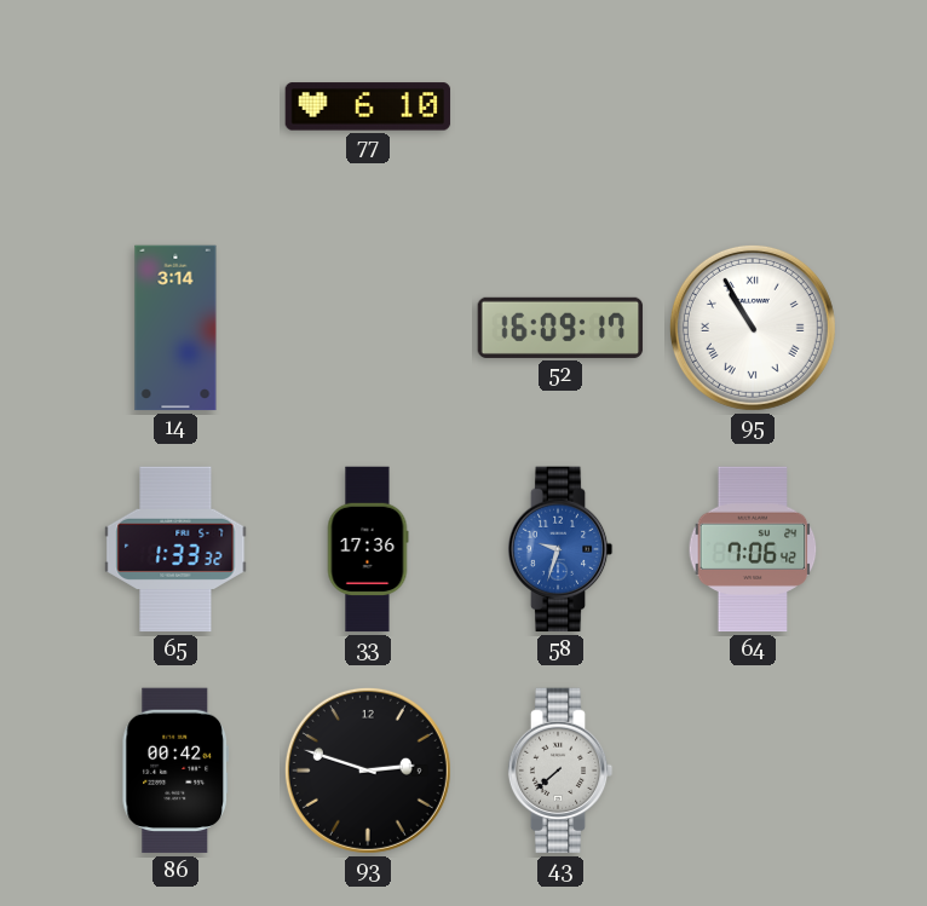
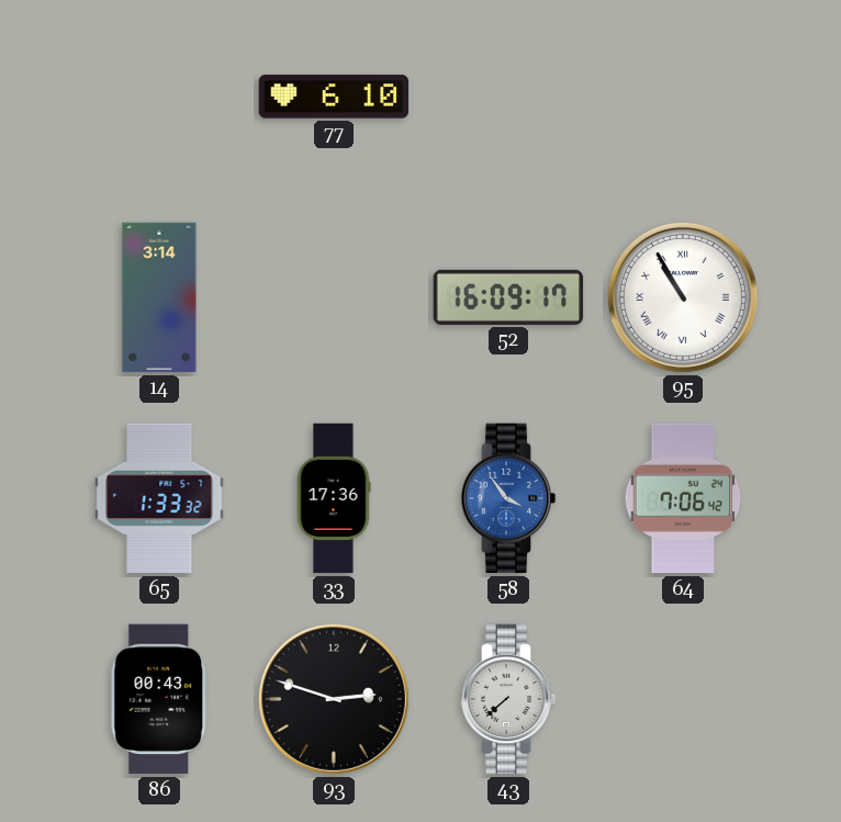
58: 9:33 -> 3:54
86: 00:42 -> 00:43
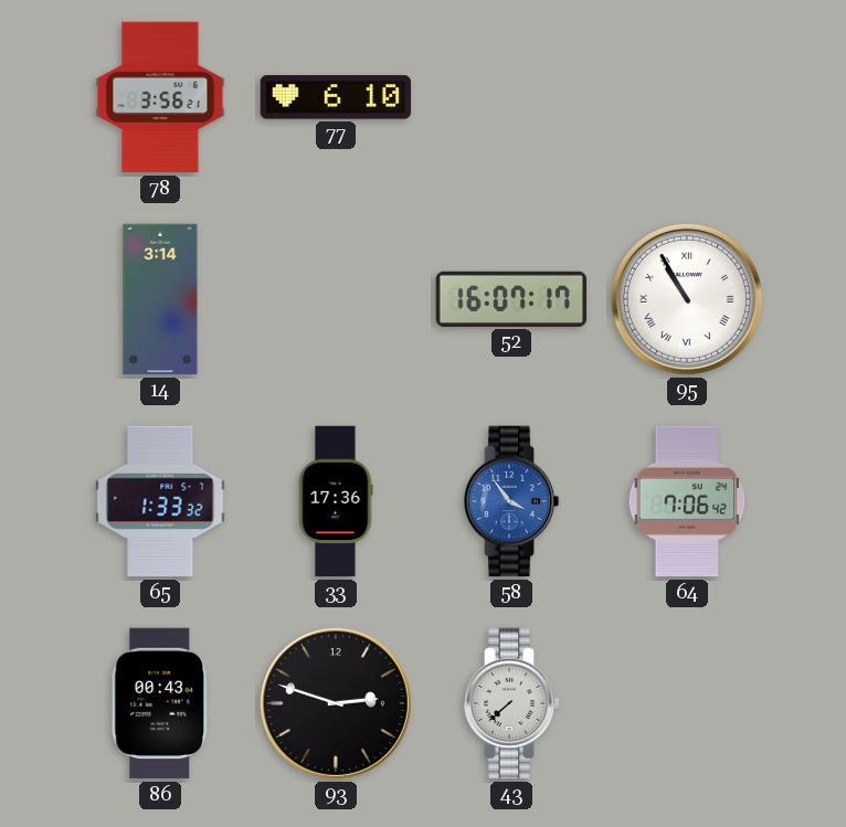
78: none -> 3:56
52: 16:09 -> 16:07
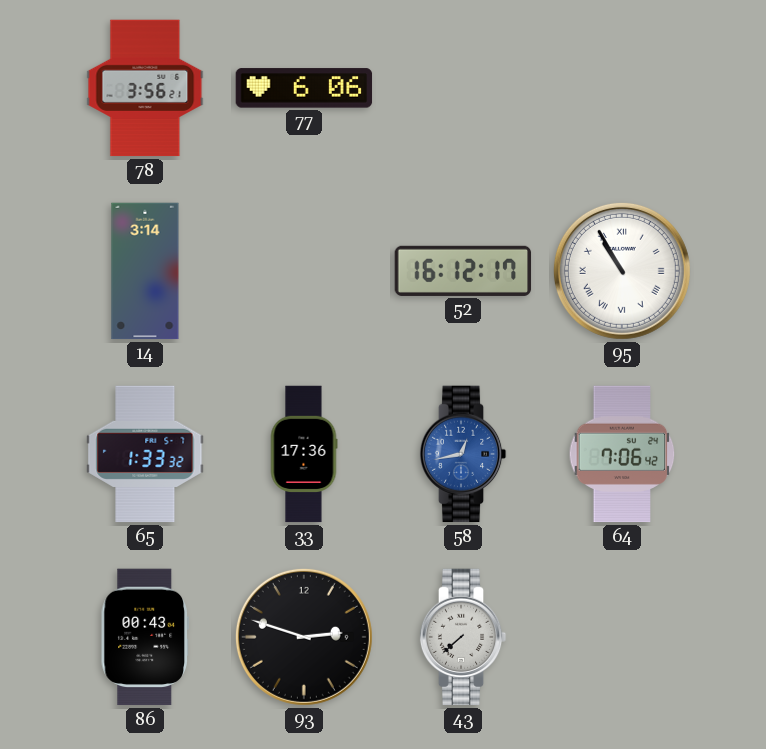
77: 6:10 -> 6:06
52: 16:07 -> 16:12
58: 3:54 -> 12:43
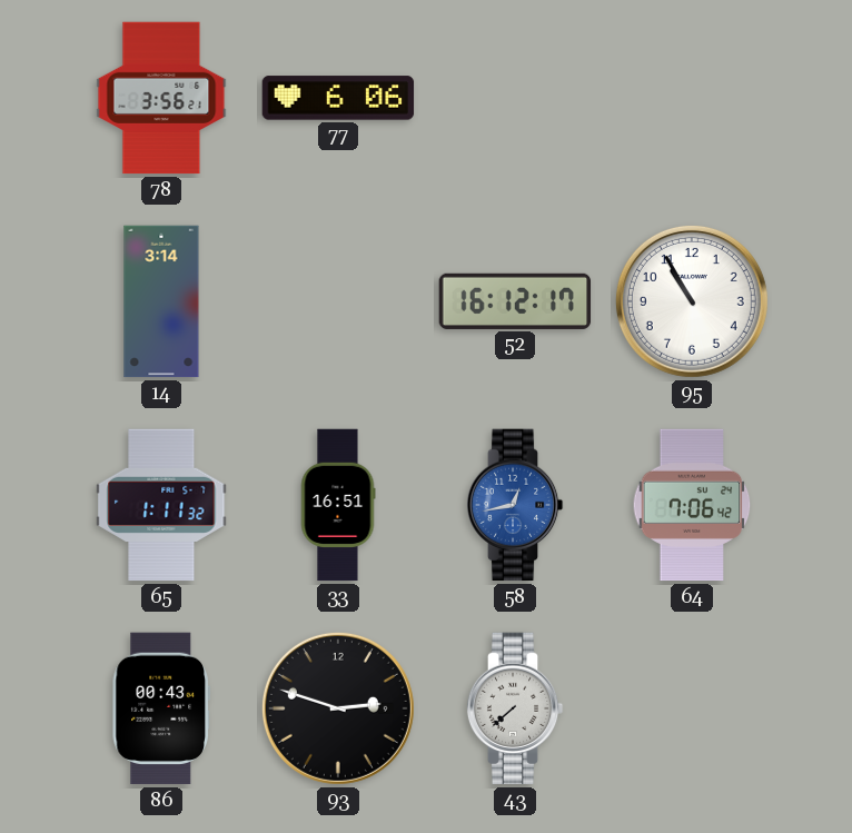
95 numerals: Roman -> Arabic
65: 1:33 -> 1:11
33: 17:36 -> 16:51
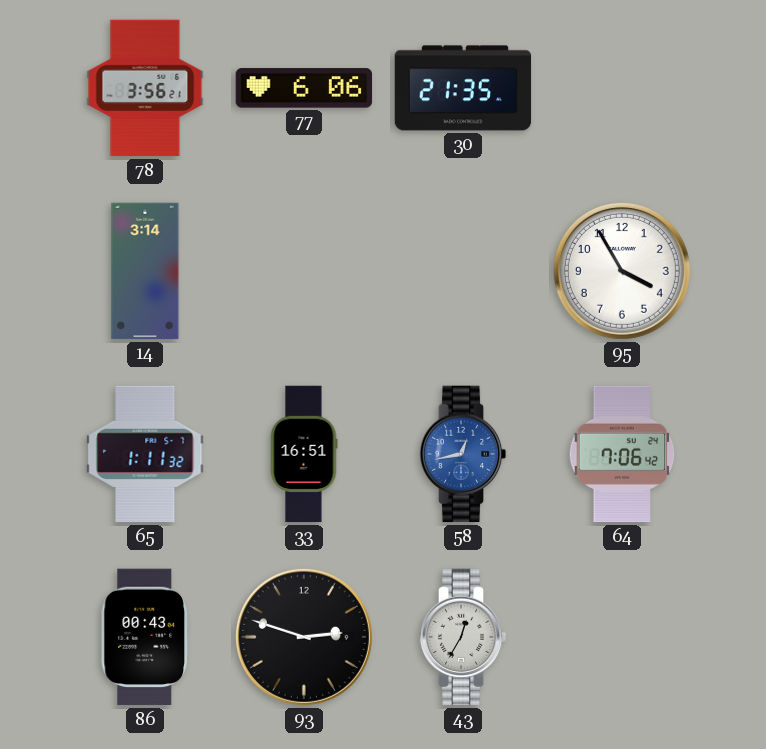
30: none -> 21:35
52: 16:12 -> none
95: 10:55 -> 3:55
43: 7:38 -> 12:35
